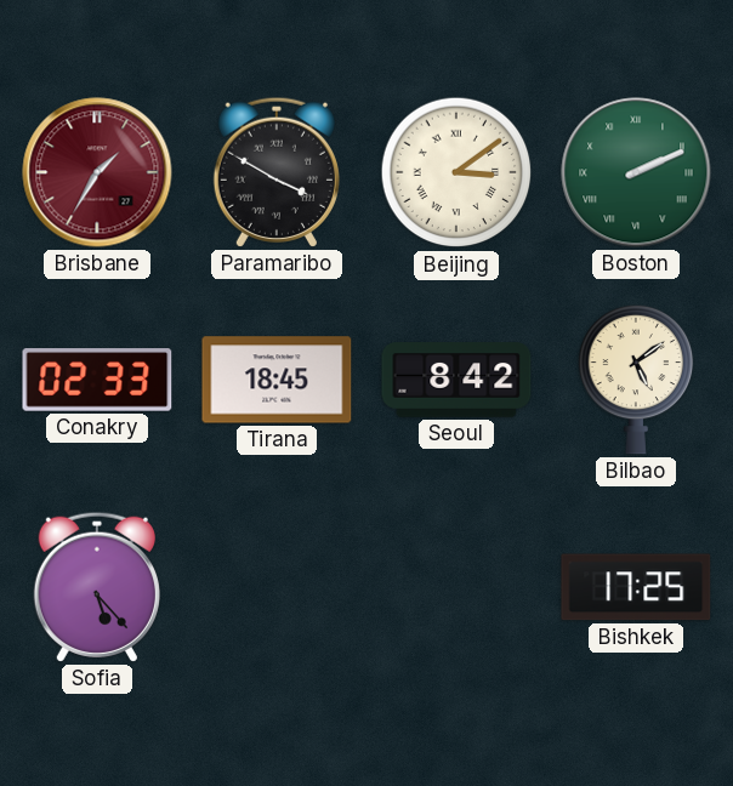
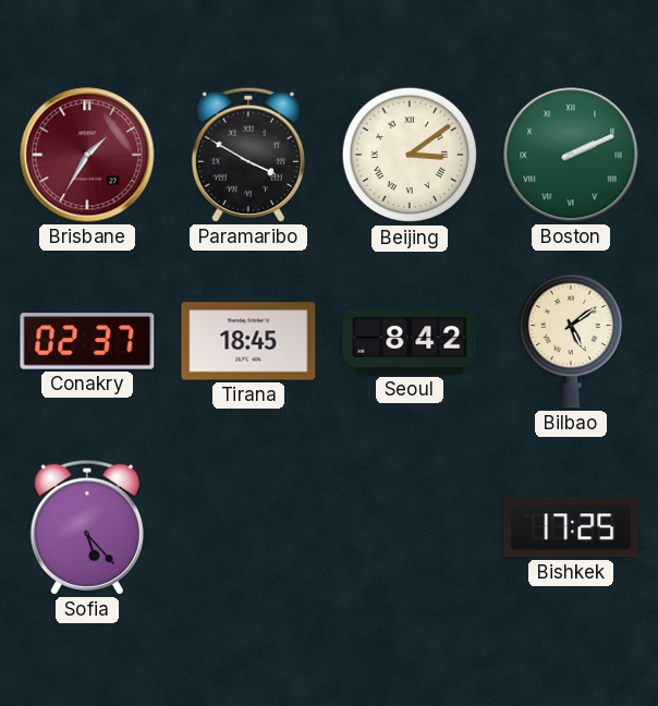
Conakry: 02:33 -> 02:37
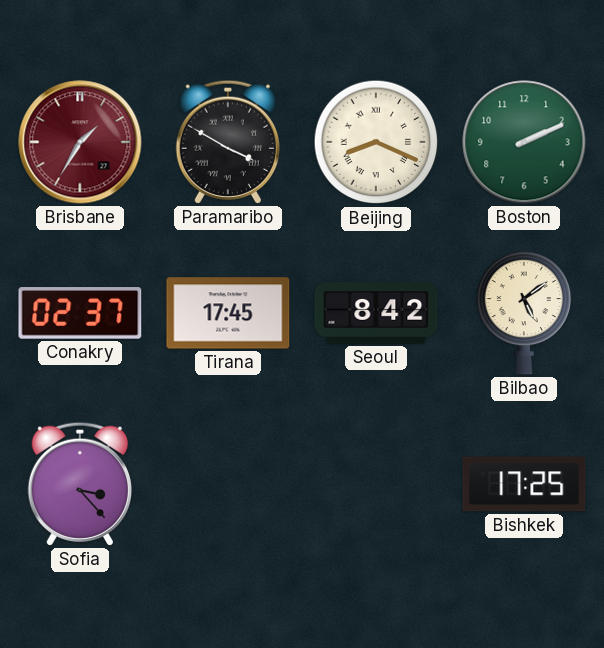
Beijing: 3:09 -> 8:19
Boston numerals: Roman -> Arabic
Tirana: 18:45 -> 17:45
Sofia: 5:23 -> 3:23
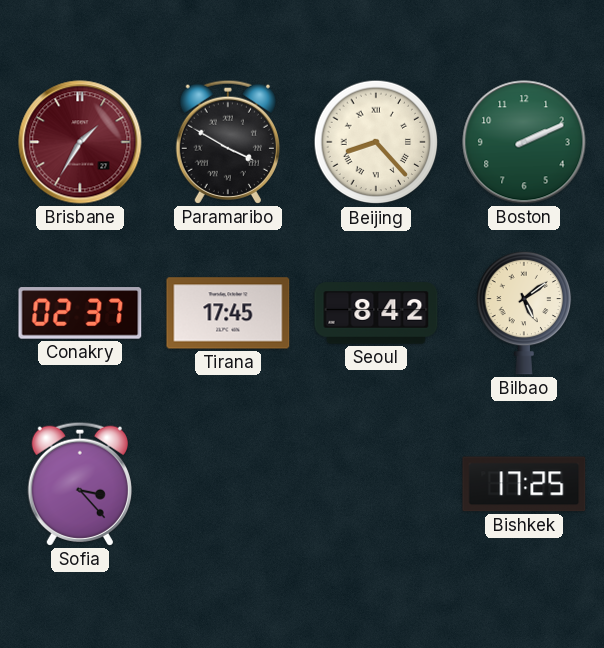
Beijing: 8:19 -> 8:23
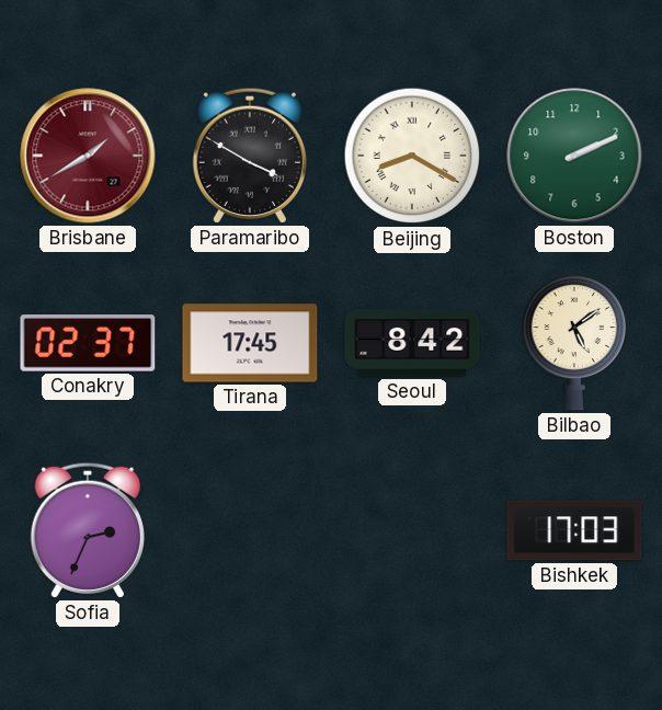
Brisbane: 1:35 -> 1:40
Beijing: 8:23 -> 8:20
Sofia: 3:23 -> 2:34
Bishkek: 17:25 -> 17:03
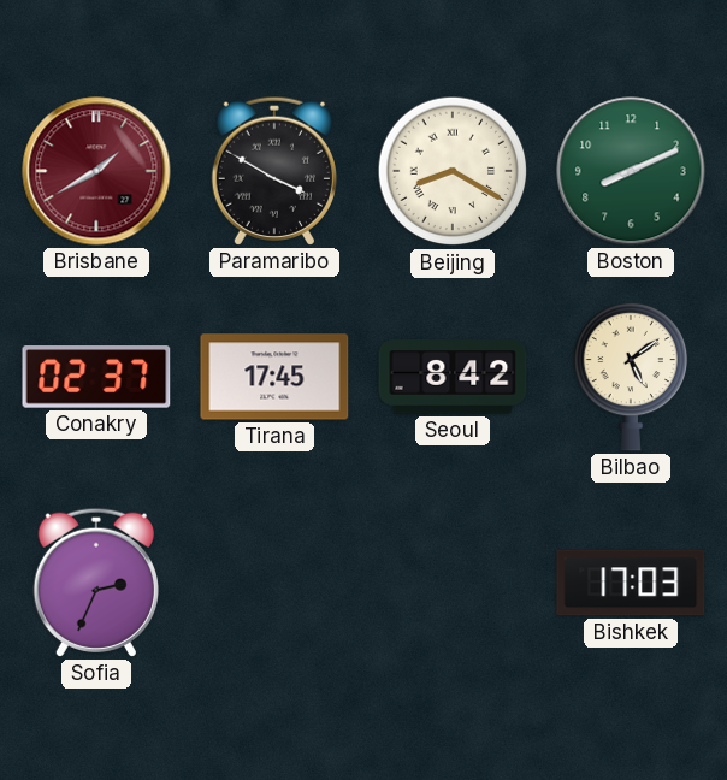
Boston: 2:11 -> 8:11
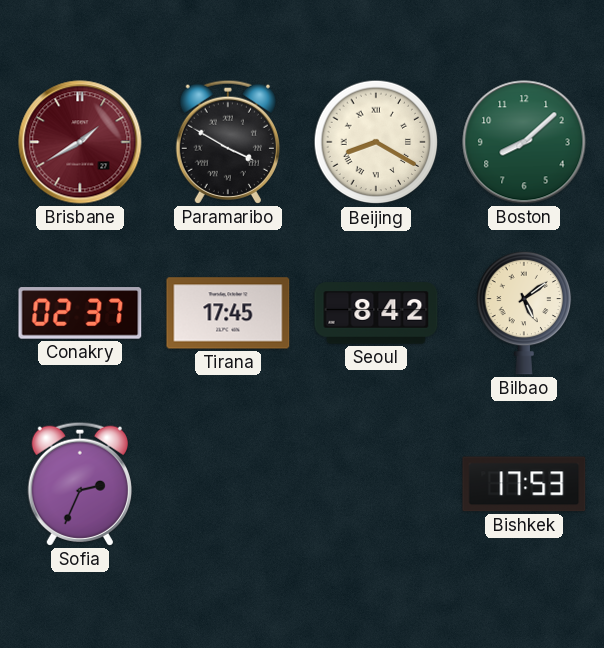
Boston: 8:11 -> 8:08
Bishkek: 17:03 -> 17:53
